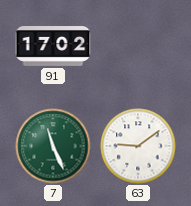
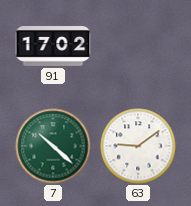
7: 11:26 -> 10:22
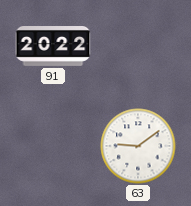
91: 17:02 -> 20:22
7: 10:22 -> none
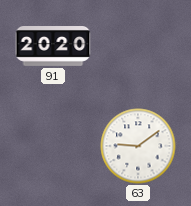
91: 20:22 -> 20:20
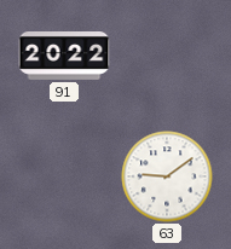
91: 20:20 -> 20:22
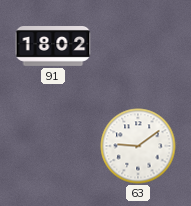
91: 20:22 -> 18:02
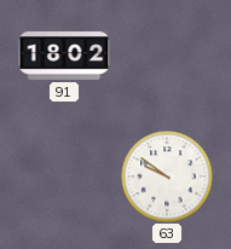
63: 9:09 -> 9:51
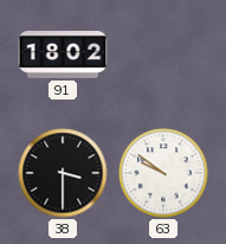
38: none -> 3:30
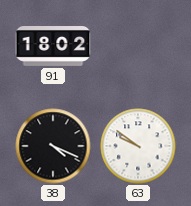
38: 3:30 -> 4:19
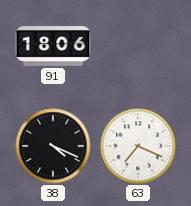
91: 18:02 -> 18:06
63: 9:51 -> 7:19
